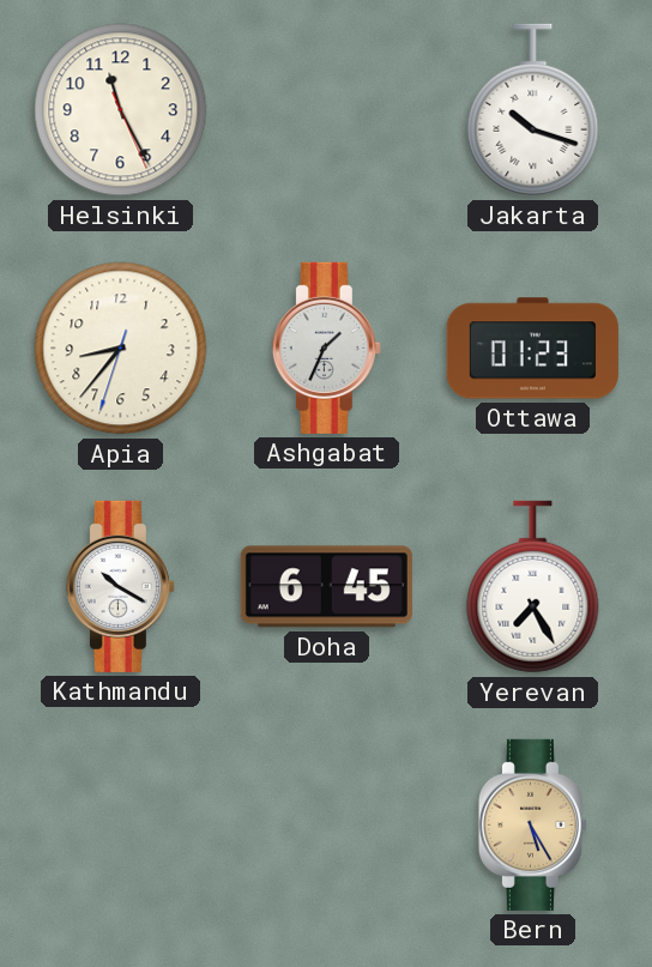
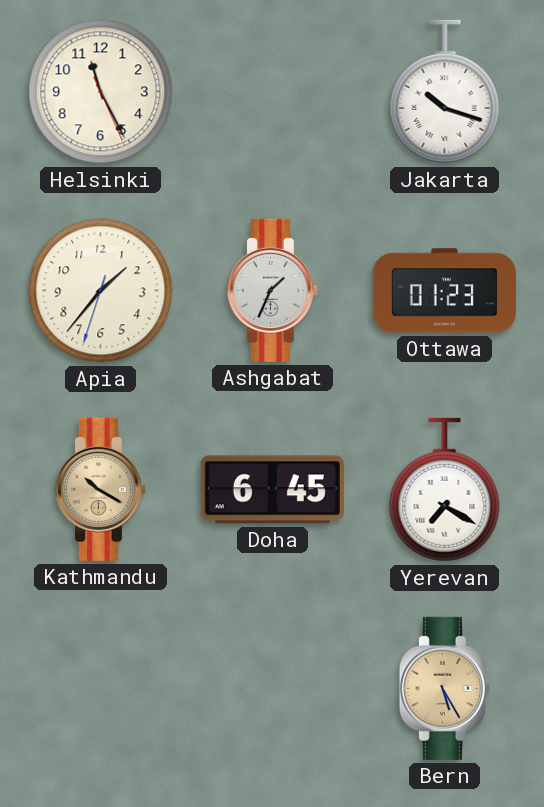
Apia: 8:36 -> 1:36
Kathmandu dial: white -> champagne
Yerevan: 7:25 -> 7:20
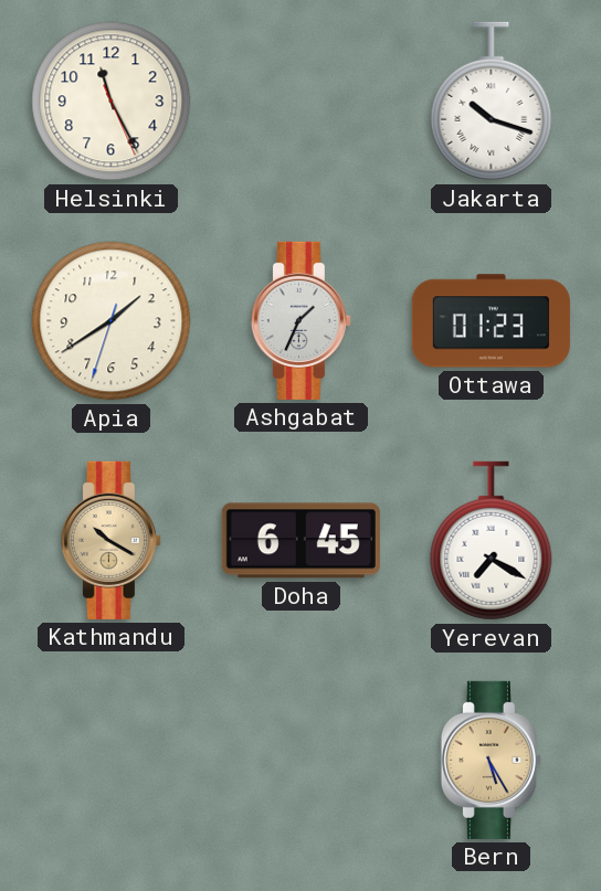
Apia: 1:36 -> 1:39
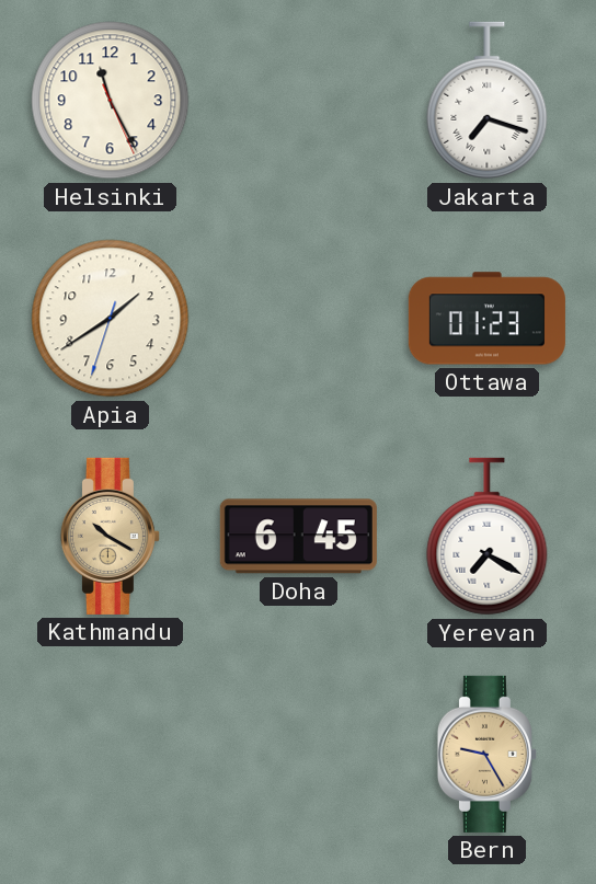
Jakarta: 10:18 -> 7:18
Ashgabat: 1:34 -> none
Bern: 5:25 -> 9:25
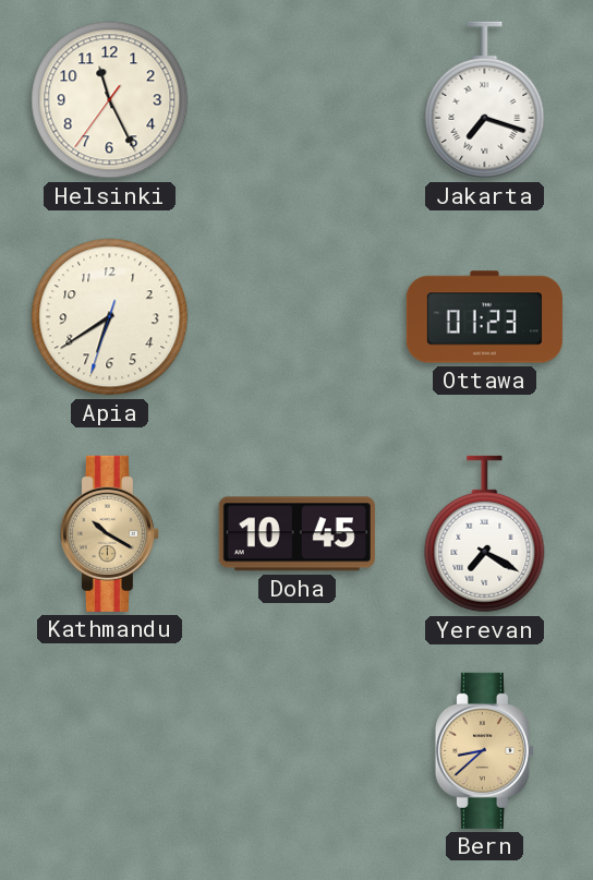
Helsinki: 11:25:26 -> 11:25:36
Apia: 1:39 -> 6:39
Doha: 6:45 -> 10:45
Bern: 9:25 -> 8:38
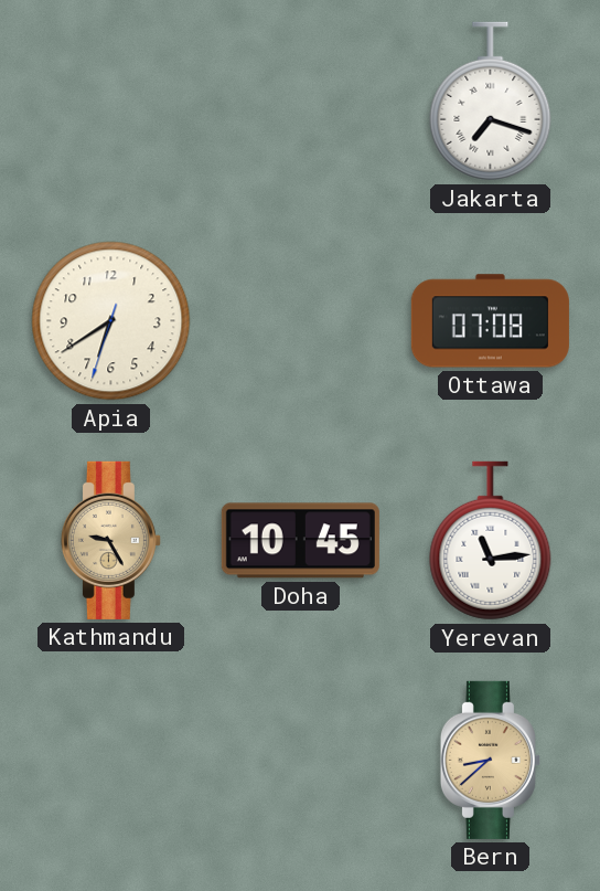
Helsinki: 11:25 -> none
Ottawa: 01:23 -> 07:08
Kathmandu: 10:20 -> 9:25
Yerevan: 7:20 -> 11:14
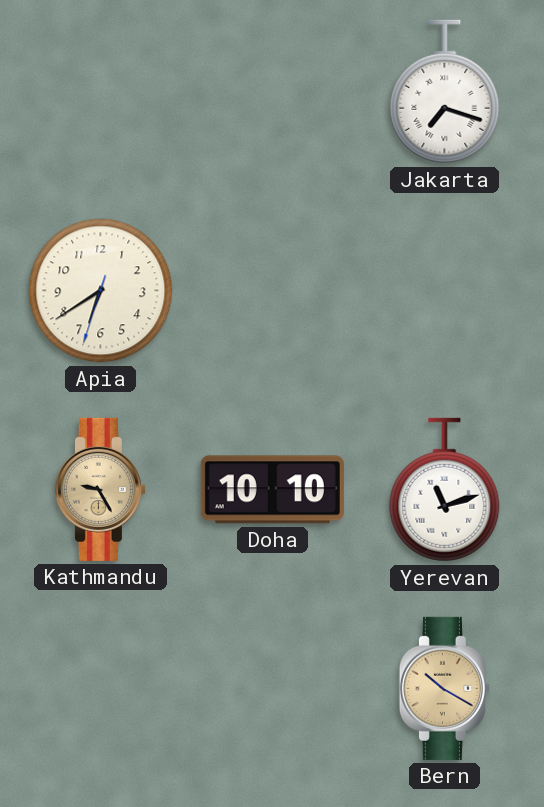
Ottawa: 07:08 -> none
Doha: 10:45 -> 10:10
Yerevan: 11:14 -> 11:12
Bern: 8:38 -> 10:20
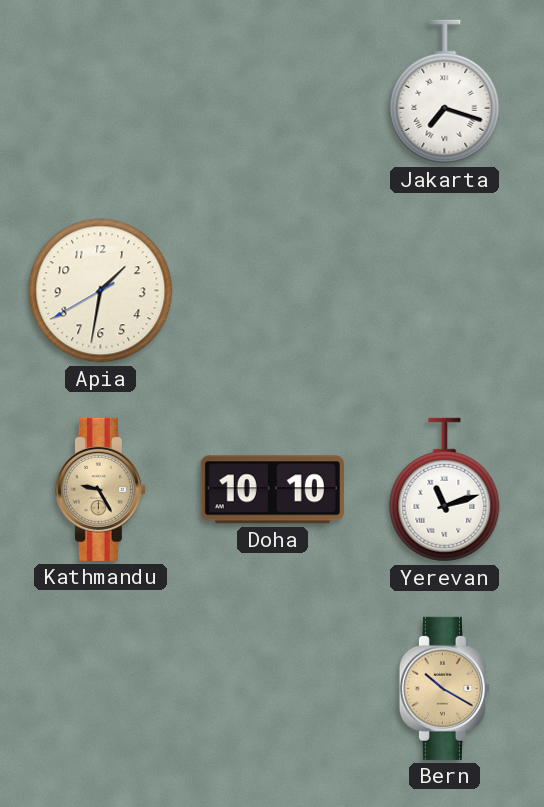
Apia: 6:39 -> 1:31
